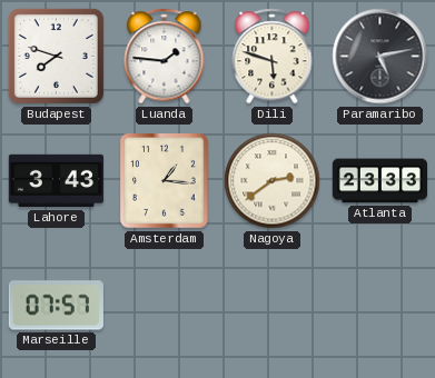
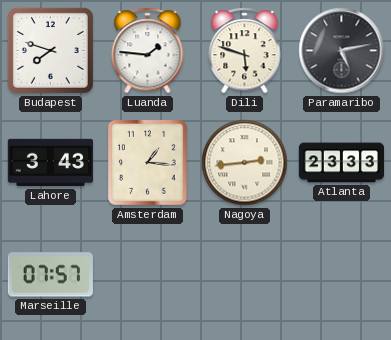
Nagoya: 2:39 -> 2:44
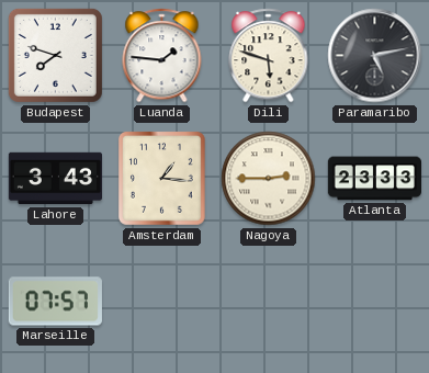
Nagoya: 2:44 -> 2:45
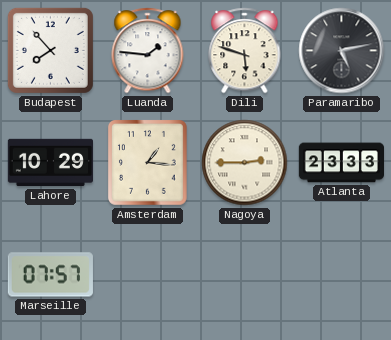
Budapest: 7:48 -> 7:53
Lahore: 3:43 -> 10:29
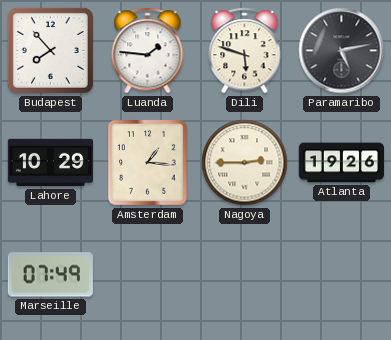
Atlanta: 23:33 -> 19:26
Marseille: 07:57 -> 07:49
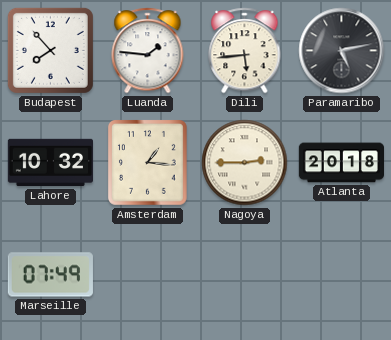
Dili: 5:48 -> 5:44
Lahore: 10:29 -> 10:32
Atlanta: 19:26 -> 20:18
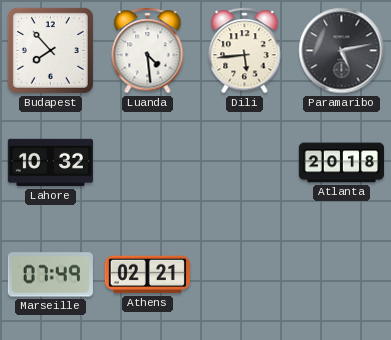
Luanda: 1:46 -> 4:29
Amsterdam: 1:16 -> none
Nagoya: 2:45 -> none
Athens: none -> 02:21
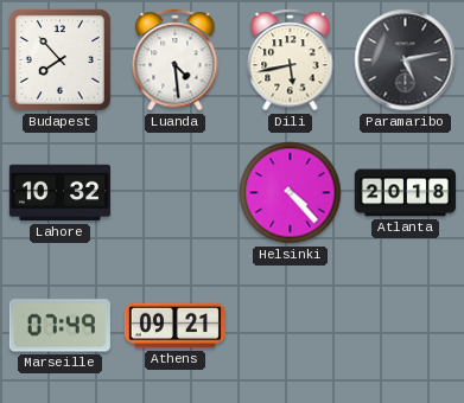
Dili: 5:44 -> 5:43
Helsinki: none -> 4:23
Athens: 02:21 -> 09:21
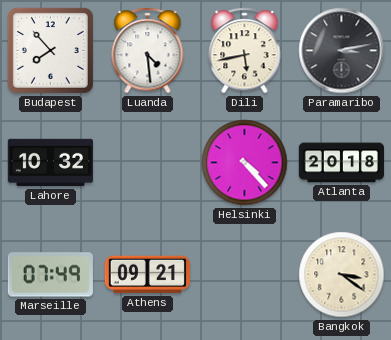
Paramaribo: 5:13 -> 3:13
Bangkok: none -> 3:21
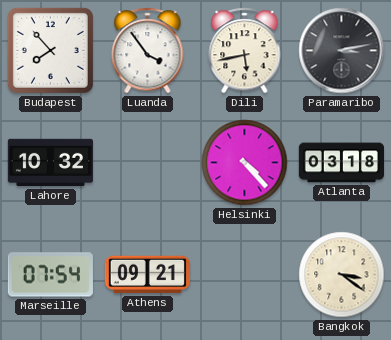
Luanda: 4:29 -> 3:54
Atlanta: 20:18 -> 03:18
Marseille: 07:49 -> 07:54
